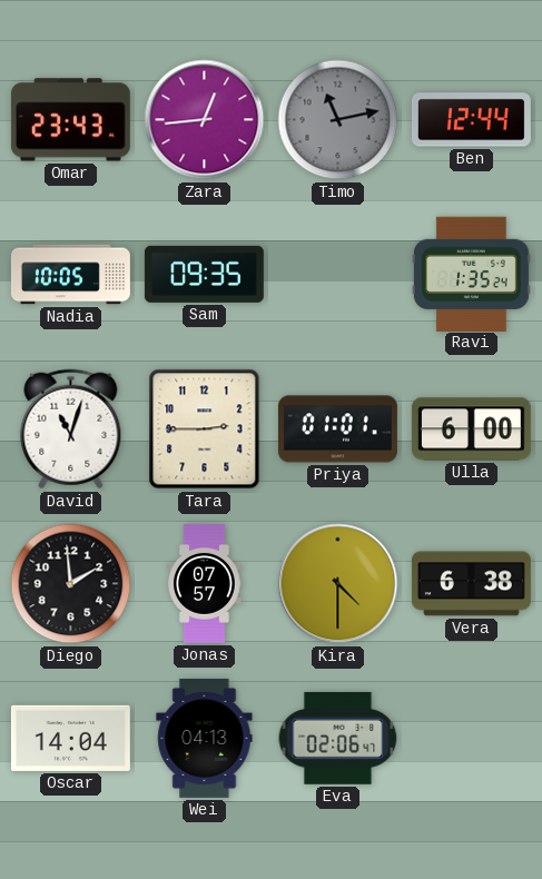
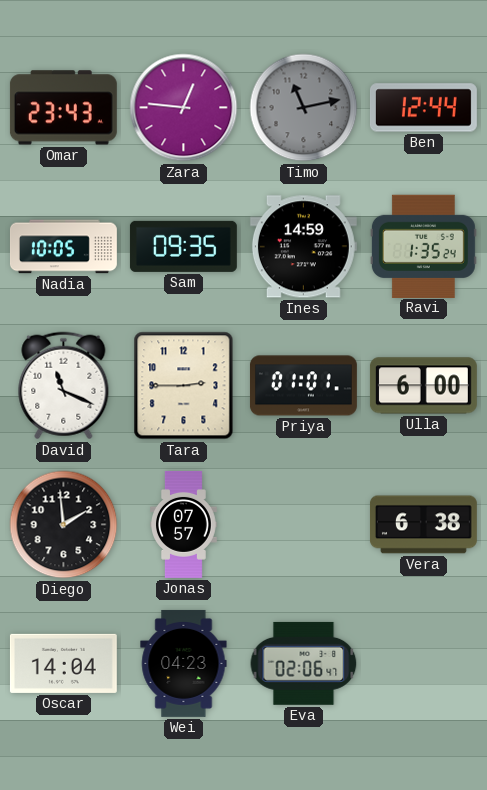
Zara: 12:44 -> 12:46
Ines: none -> 14:59
David: 11:03 -> 11:19
Kira: 4:30 -> none
Wei: 04:13 -> 04:23
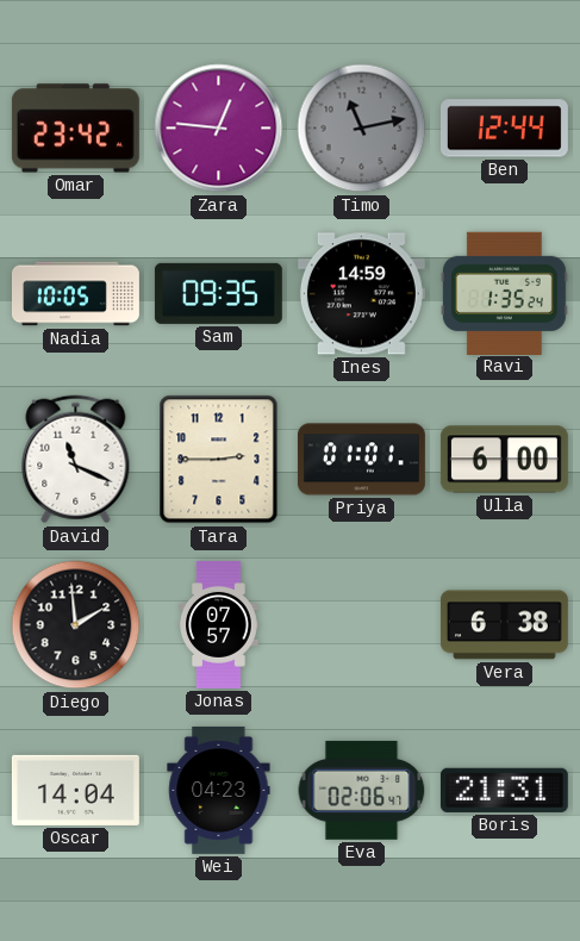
Omar: 23:43 -> 23:42
Boris: none -> 21:31
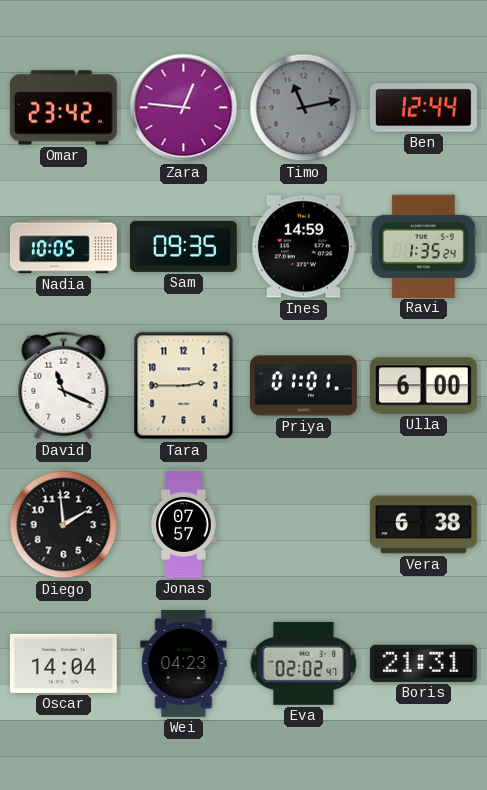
Eva: 02:06 -> 02:02
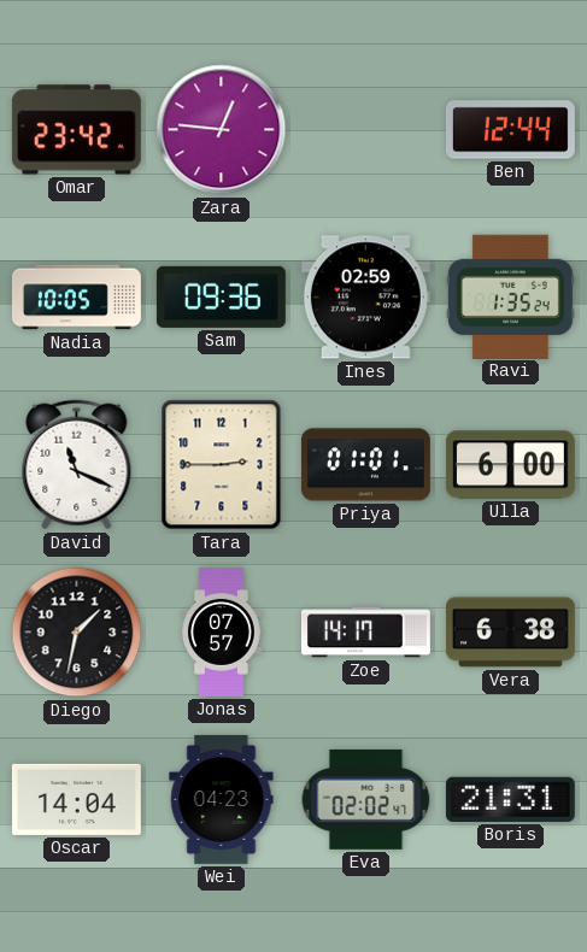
Timo: 11:13 -> none
Sam: 09:35 -> 09:36
Ines: 14:59 -> 02:59
Diego: 1:59 -> 1:32
Zoe: none -> 14:17
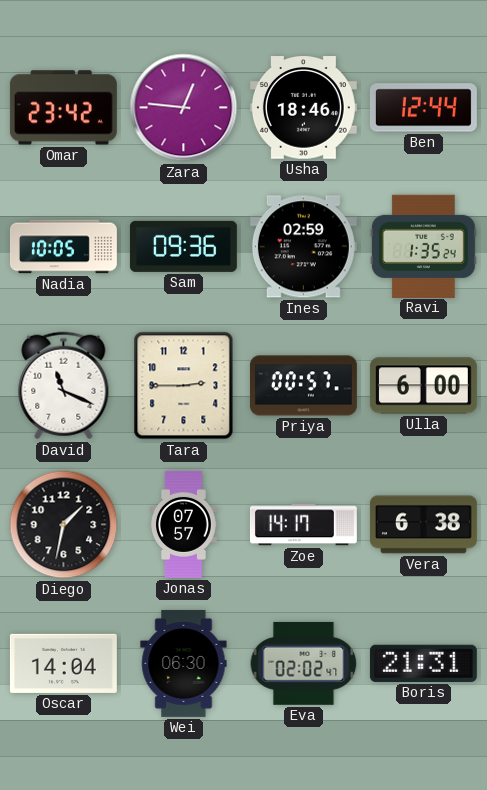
Usha: none -> 18:46
Priya: 01:01 -> 00:57
Wei: 04:23 -> 06:30
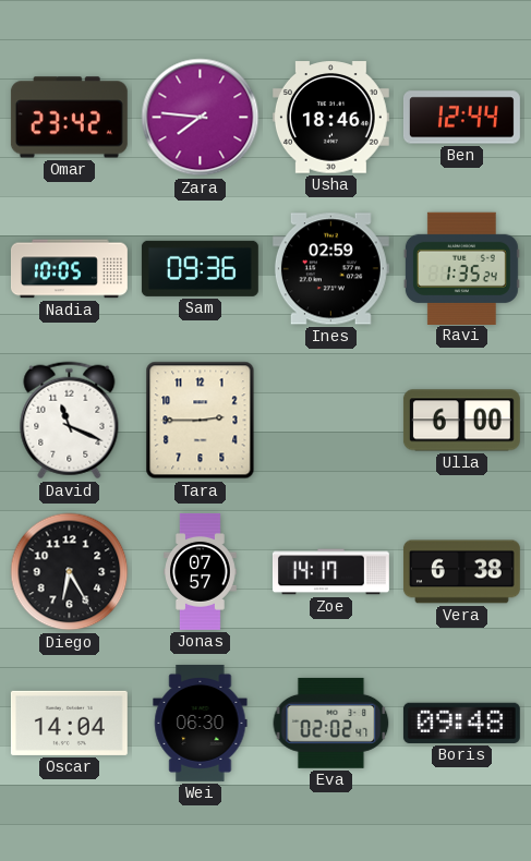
Zara: 12:46 -> 7:46
Priya: 00:57 -> none
Diego: 1:32 -> 6:25
Boris: 21:31 -> 09:48
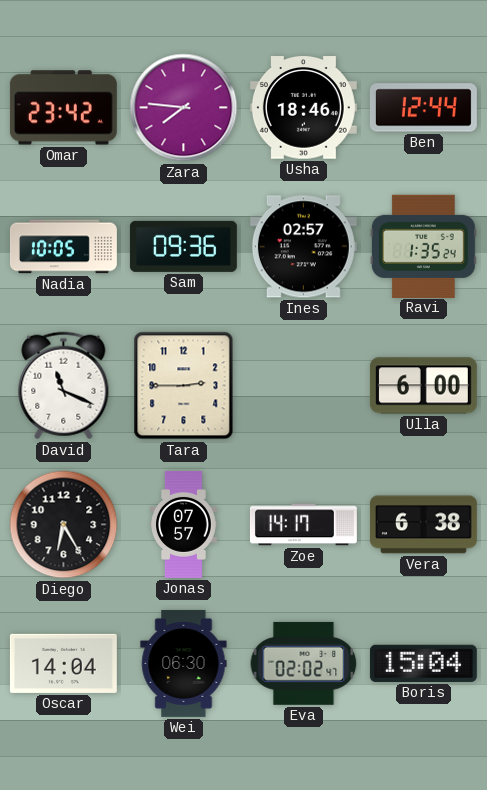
Ines: 02:59 -> 02:57
Boris: 09:48 -> 15:04
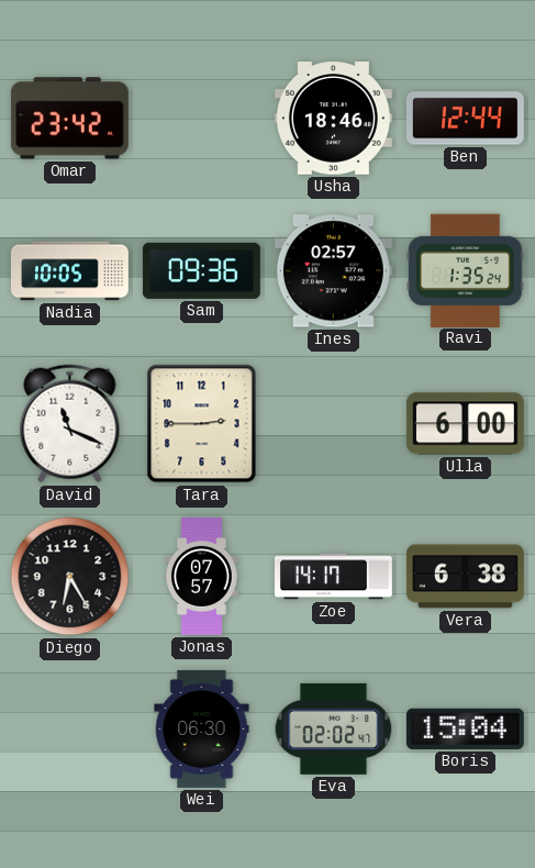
Zara: 7:46 -> none
Oscar: 14:04 -> none
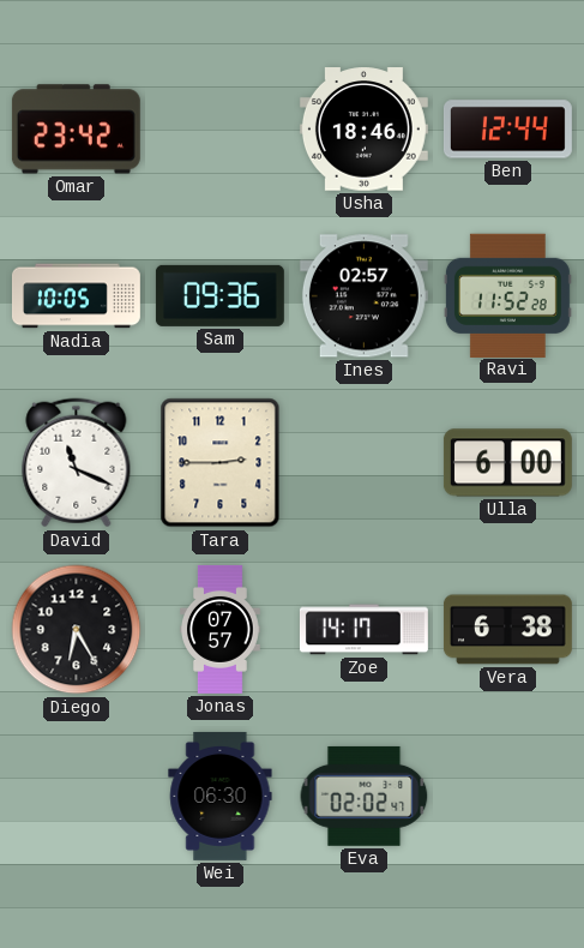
Ravi: 1:35 -> 11:52
Boris: 15:04 -> none
